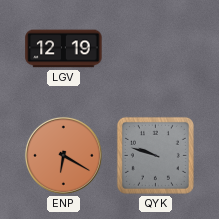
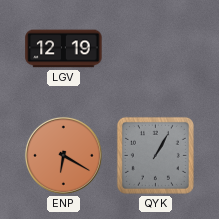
QYK: 9:48 -> 1:05
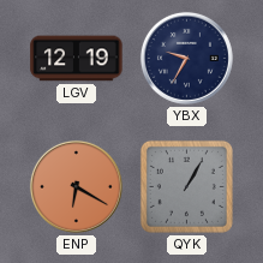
YBX: none -> 9:35
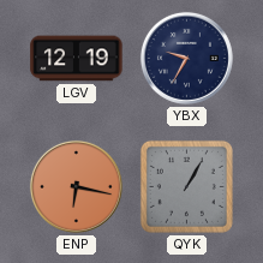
ENP: 6:20 -> 6:17
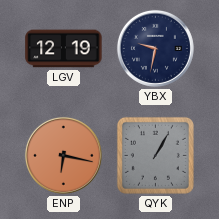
YBX: 9:35 -> 9:32
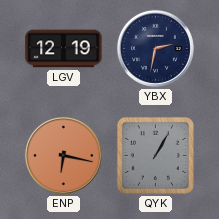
YBX: 9:32 -> 2:32
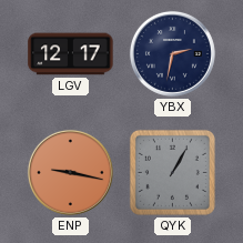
LGV: 12:19 -> 12:17
ENP: 6:17 -> 9:17
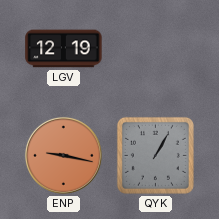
LGV: 12:17 -> 12:19
YBX: 2:32 -> none
